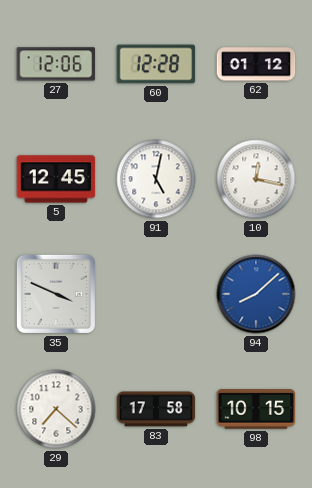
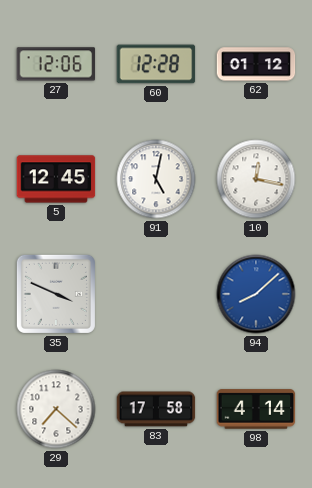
98: 10:15 -> 4:14
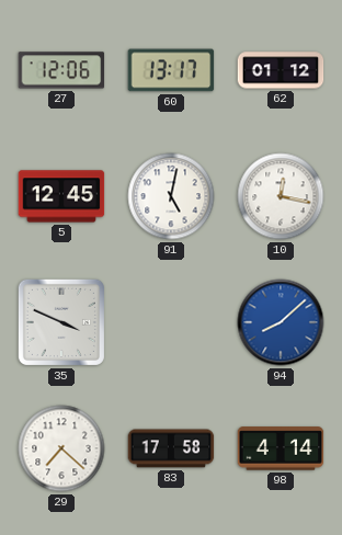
60: 12:28 -> 13:17
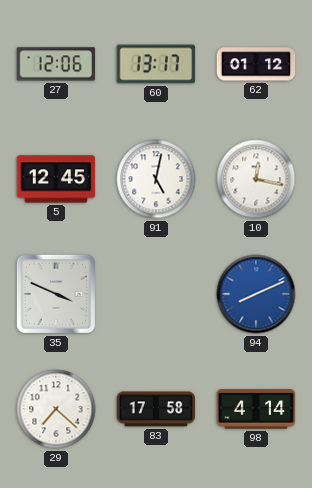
94: 8:08 -> 8:11
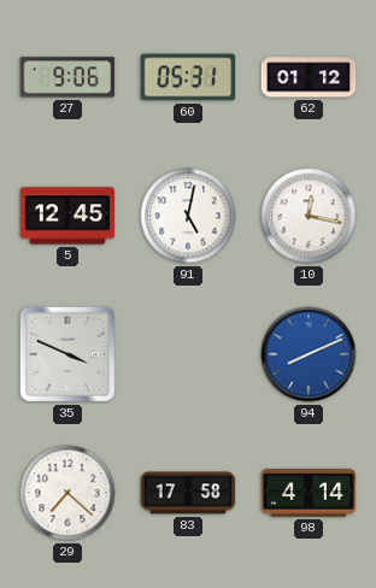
27: 12:06 -> 9:06
60: 13:17 -> 05:31
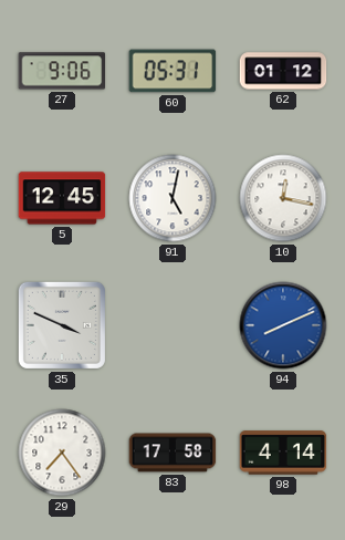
29: 7:22 -> 7:24
